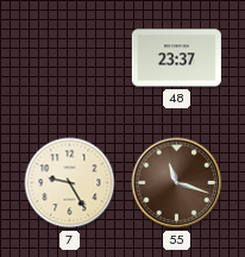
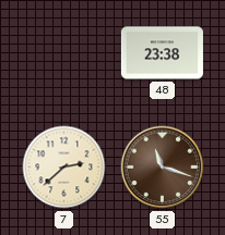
48: 23:37 -> 23:38
7: 9:25 -> 2:38
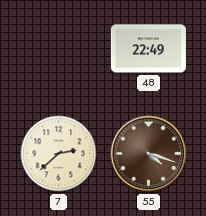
48: 23:38 -> 22:49
55: 11:18 -> 4:18
